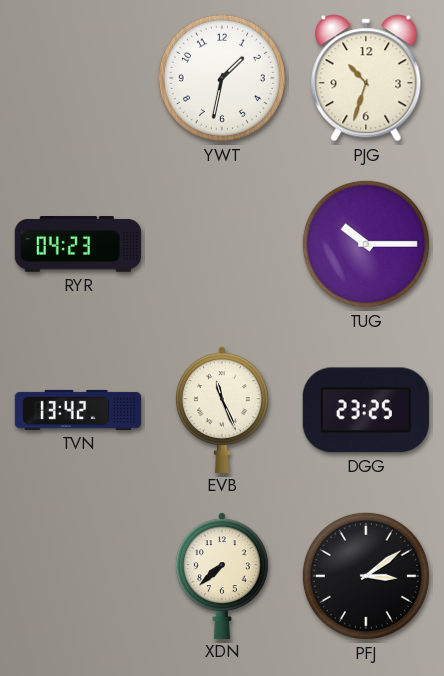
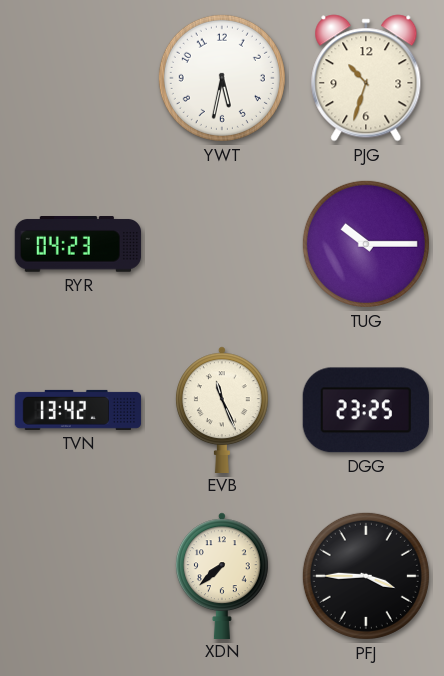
YWT: 1:32 -> 5:32
PFJ: 3:09 -> 3:45
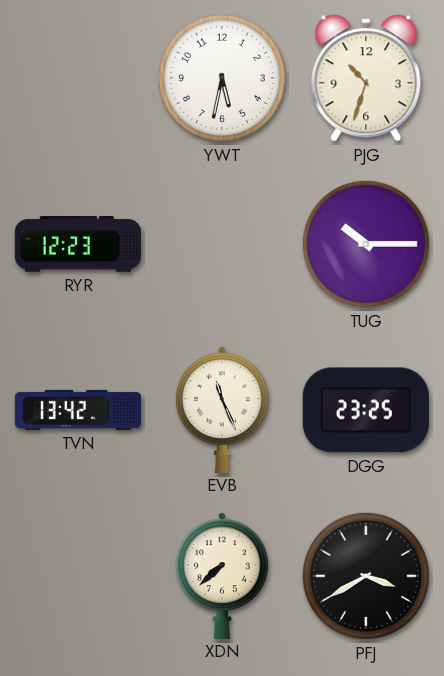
RYR: 04:23 -> 12:23
PFJ: 3:45 -> 3:40
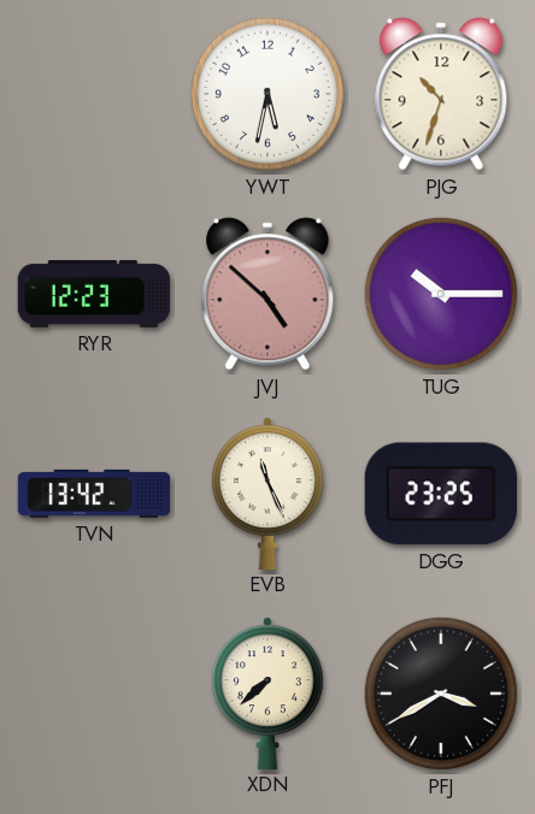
JVJ: none -> 4:52
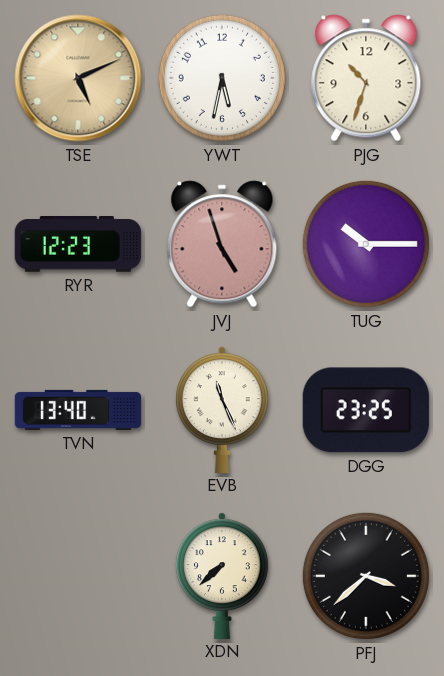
TSE: none -> 5:11
JVJ: 4:52 -> 4:57
TVN: 13:42 -> 13:40
PFJ: 3:40 -> 3:38
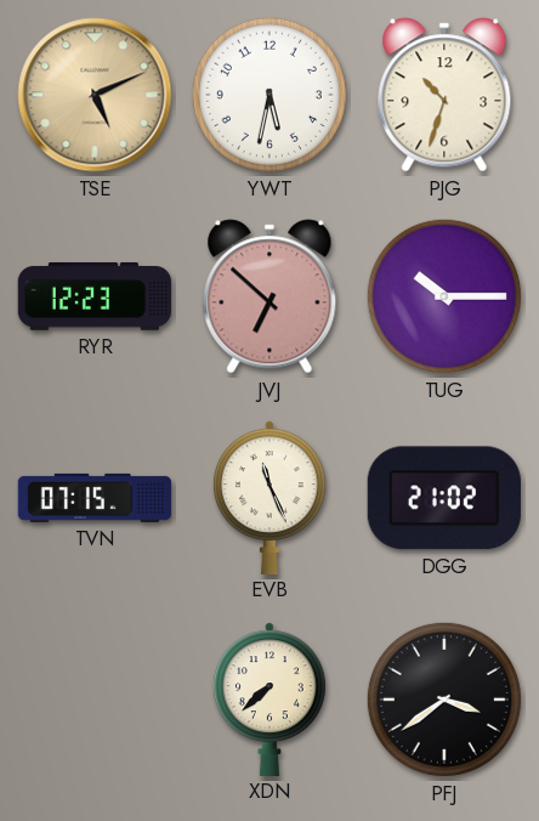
JVJ: 4:57 -> 6:52
TVN: 13:40 -> 07:15
DGG: 23:25 -> 21:02
PFJ: 3:38 -> 3:39
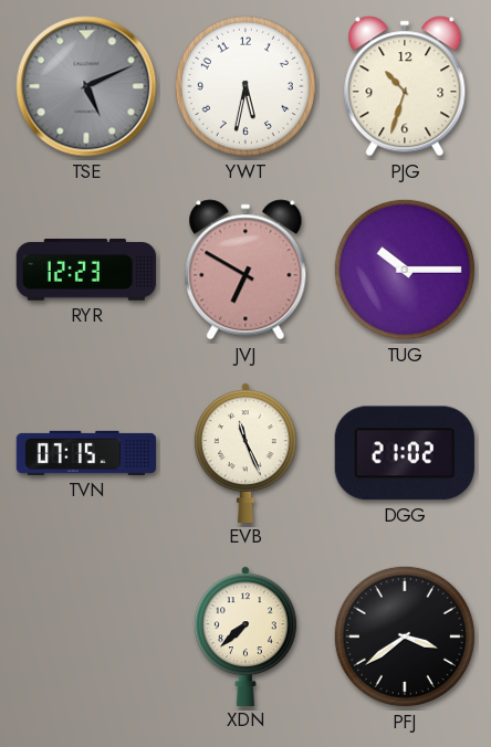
TSE dial: champagne -> grey
JVJ: 6:52 -> 6:50
